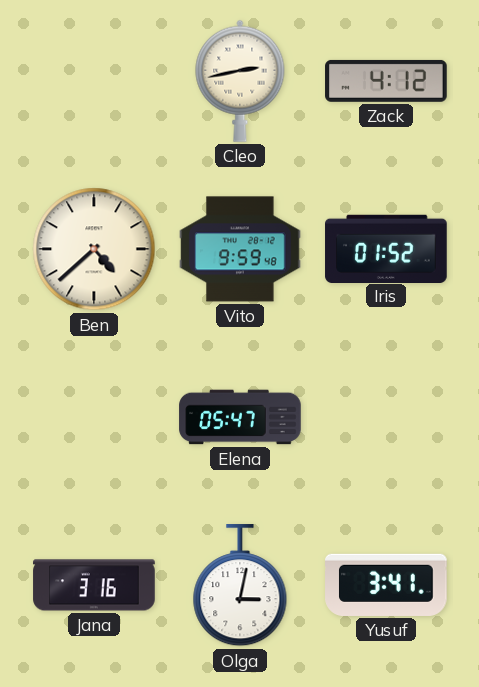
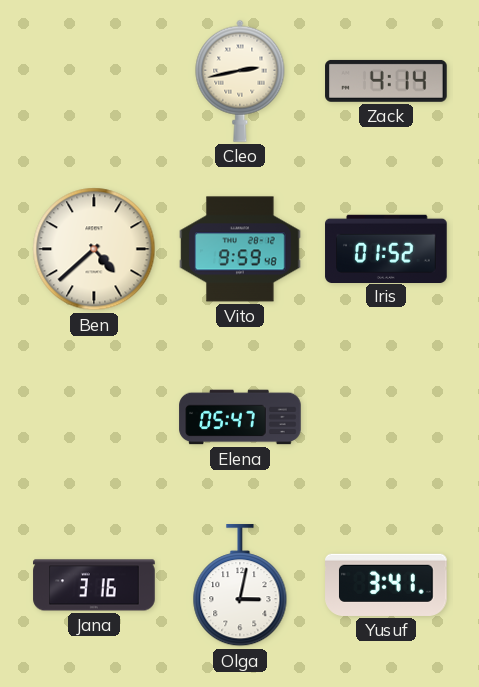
Zack: 4:12 -> 4:14
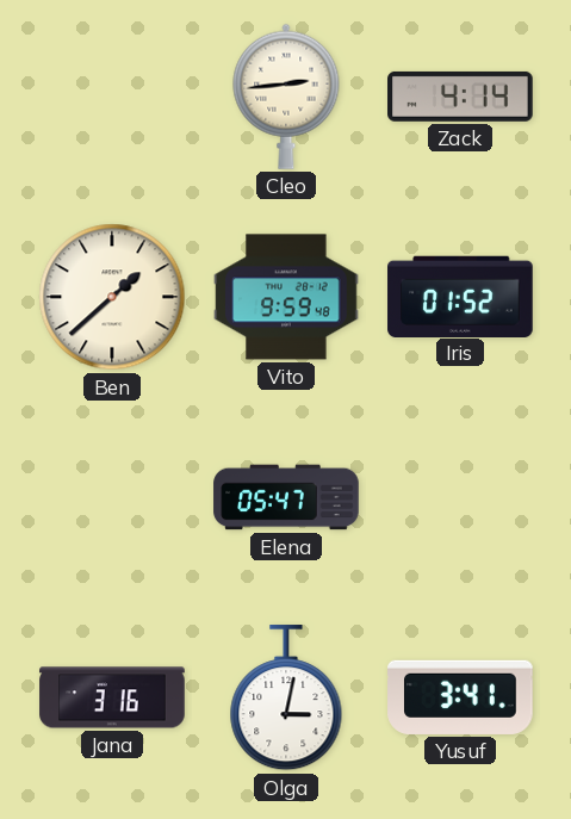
Cleo: 2:43 -> 2:44
Ben: 4:38 -> 1:38
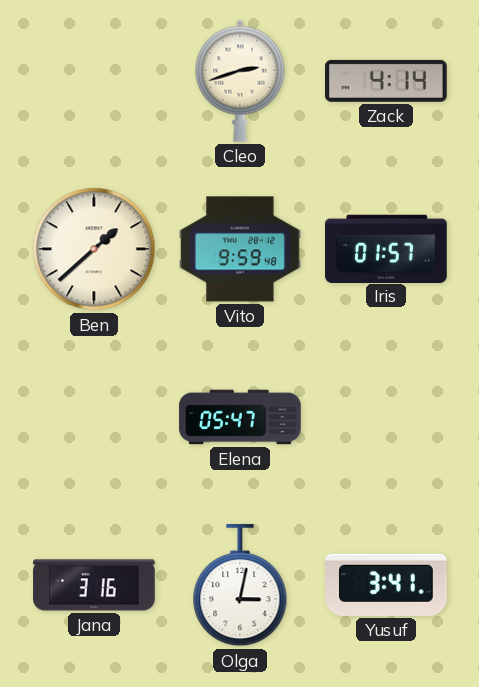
Cleo: 2:44 -> 2:42
Iris: 01:52 -> 01:57
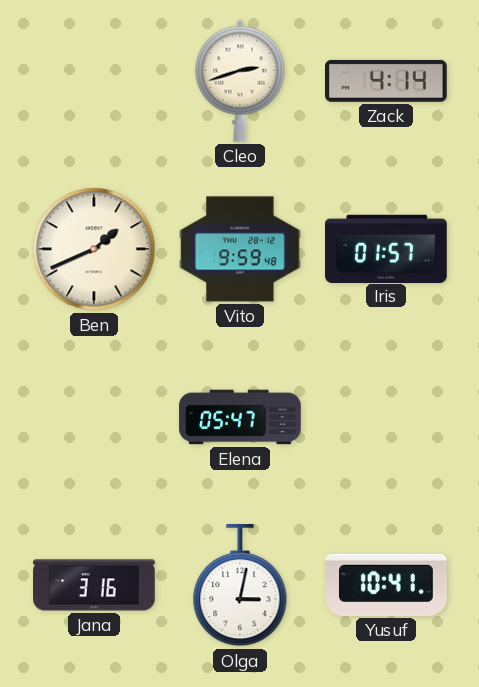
Ben: 1:38 -> 1:41
Yusuf: 3:41 -> 10:41
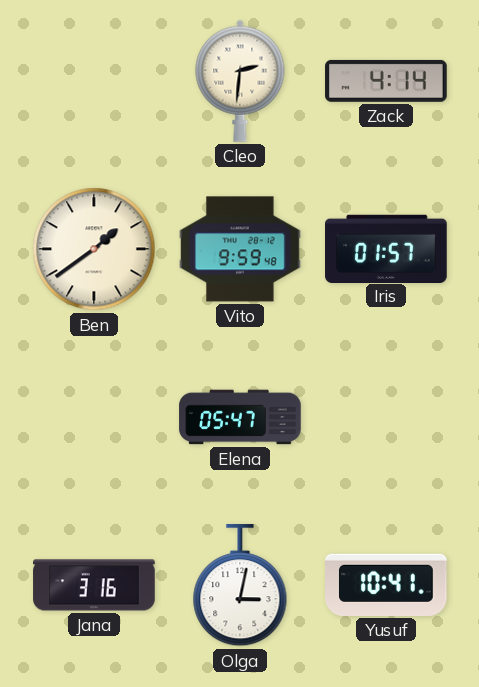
Cleo: 2:42 -> 2:31
Ben: 1:41 -> 1:39
